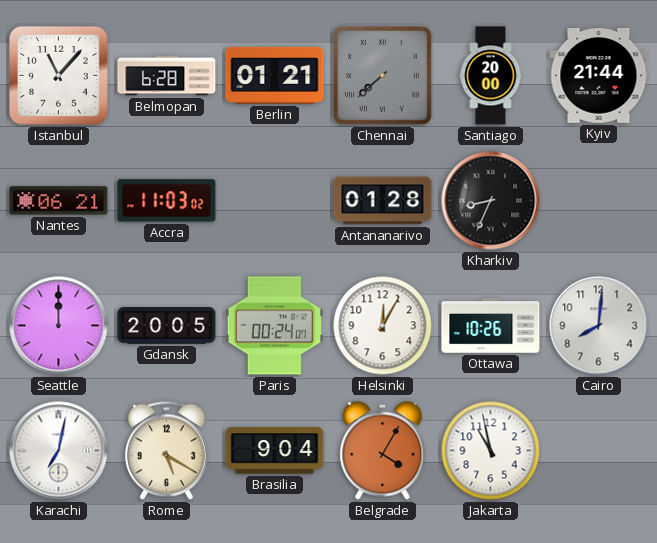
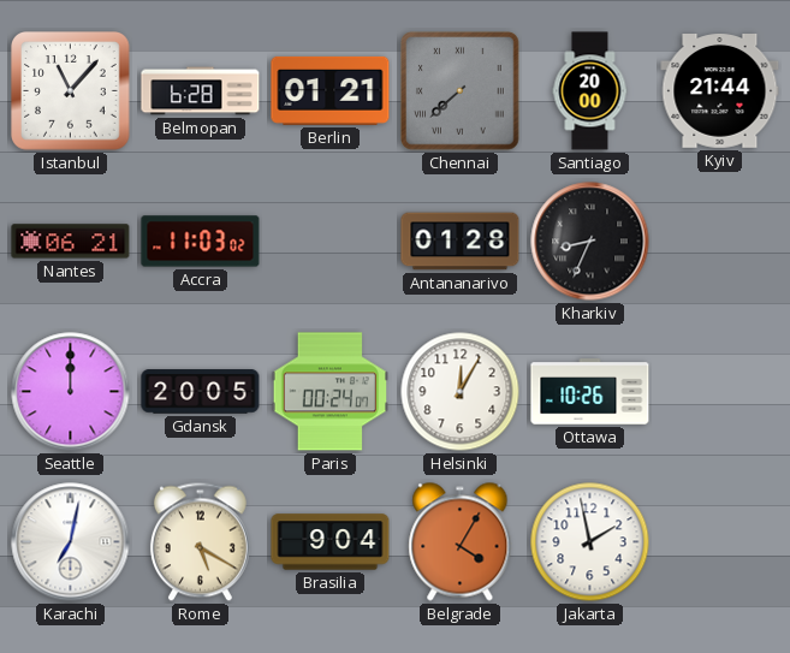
Cairo: 8:01 -> none
Jakarta: 10:58 -> 1:58
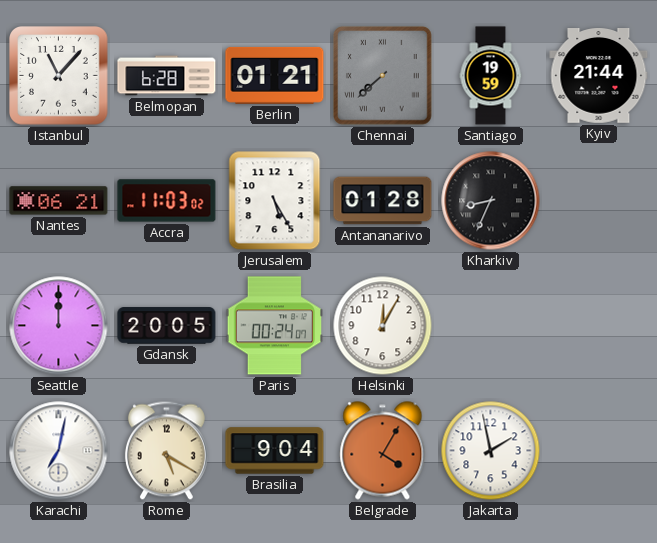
Santiago: 20:00 -> 19:59
Jerusalem: none -> 5:25
Ottawa: 10:26 -> none
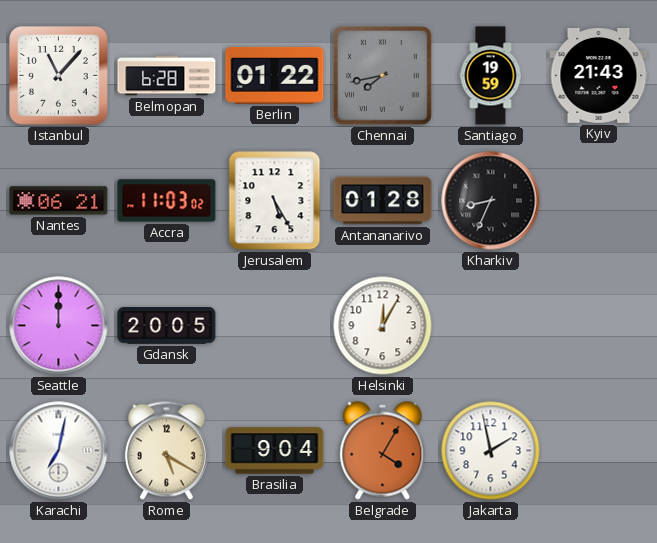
Berlin: 01:21 -> 01:22
Chennai: 7:38 -> 7:43
Kyiv: 21:44 -> 21:43
Paris: 00:24 -> none
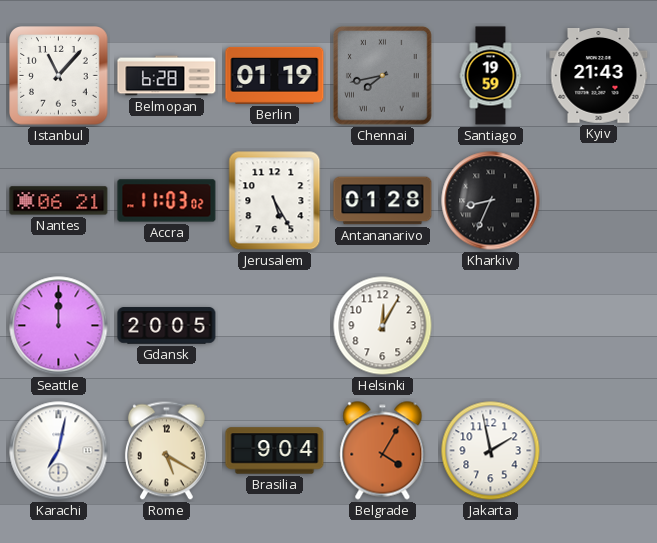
Berlin: 01:22 -> 01:19
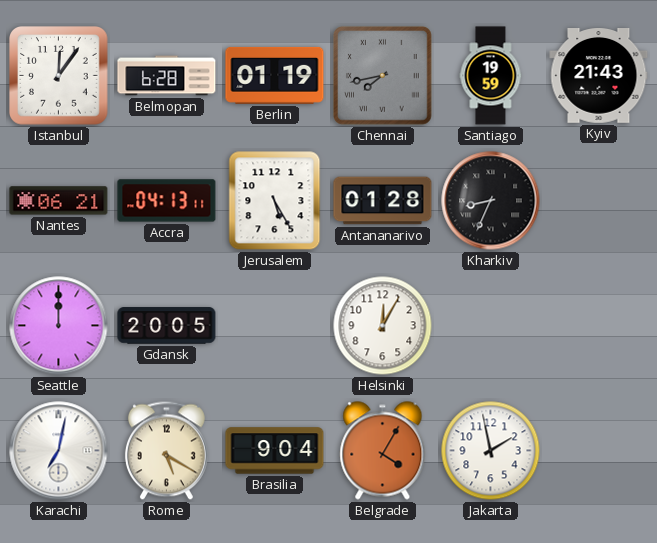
Istanbul: 11:07 -> 12:06
Accra: 11:03 -> 04:13
